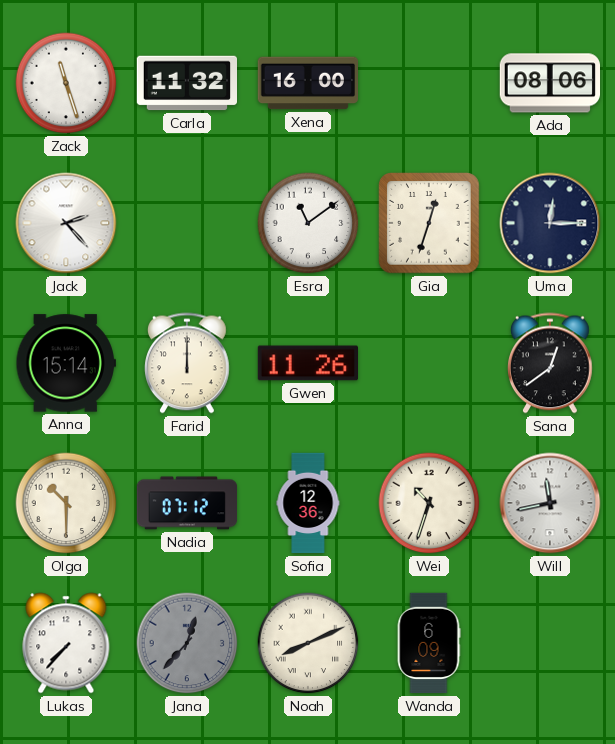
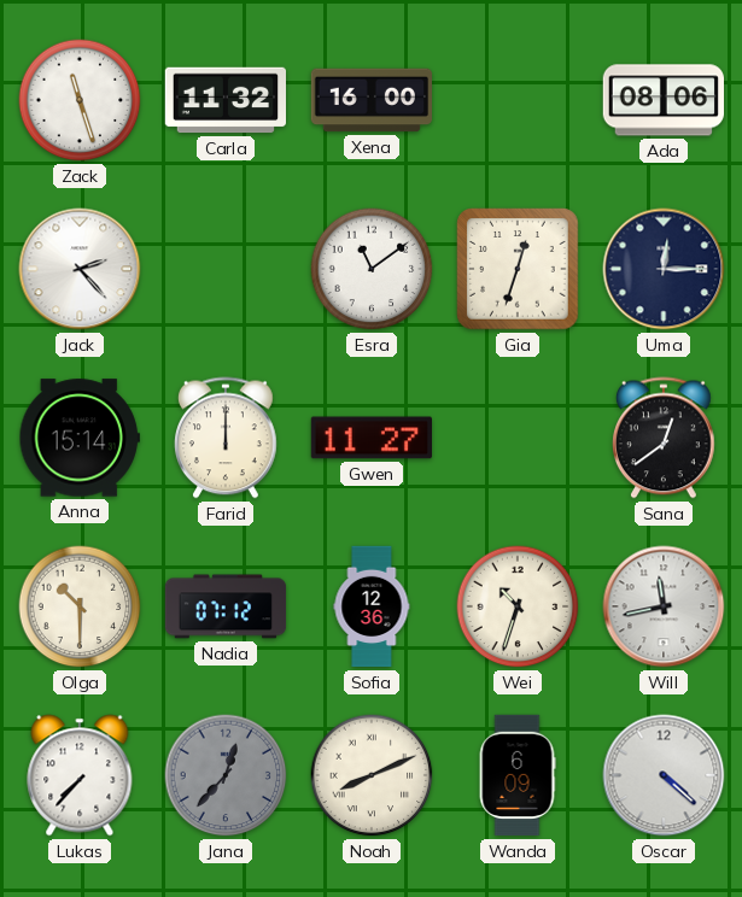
Gwen: 11:26 -> 11:27
Oscar: none -> 4:22
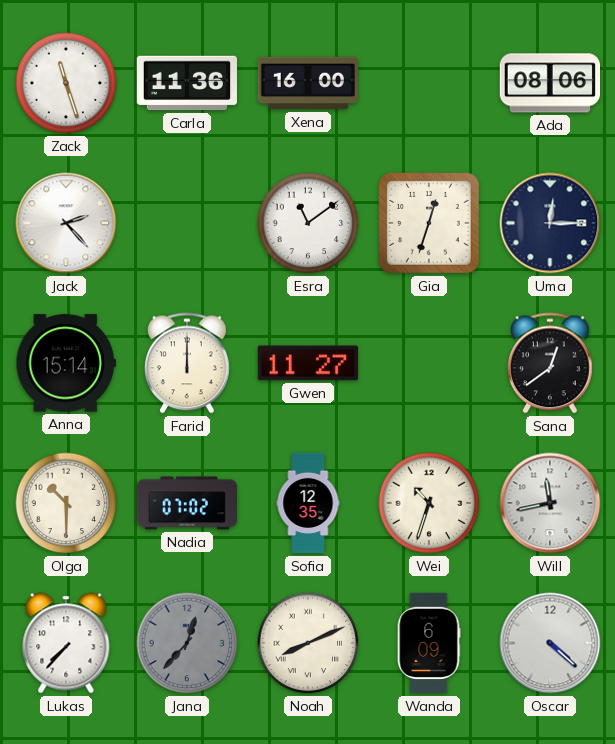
Carla: 11:32 -> 11:36
Nadia: 07:12 -> 07:02
Sofia: 12:36 -> 12:35
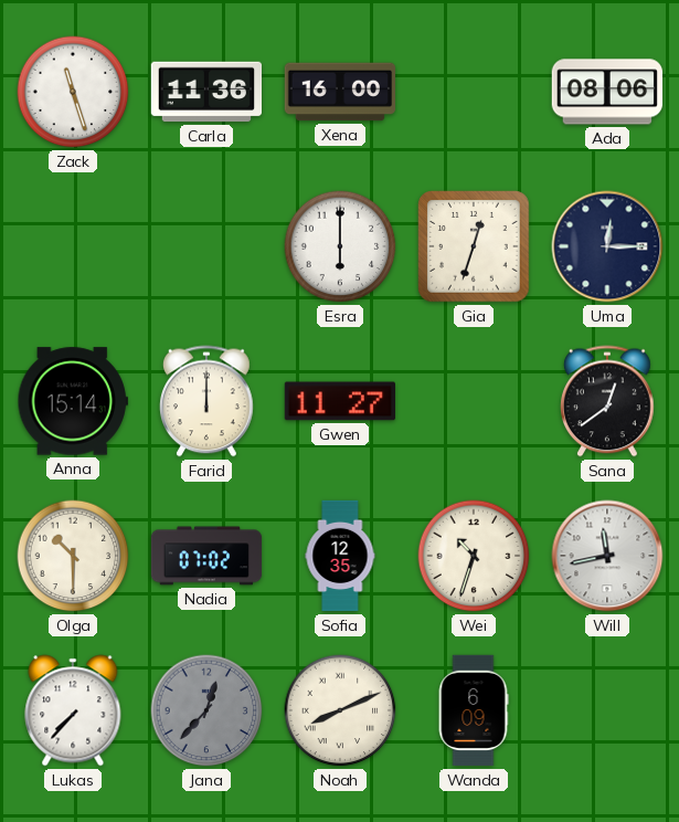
Jack: 2:23 -> none
Esra: 11:09 -> 6:00
Oscar: 4:22 -> none
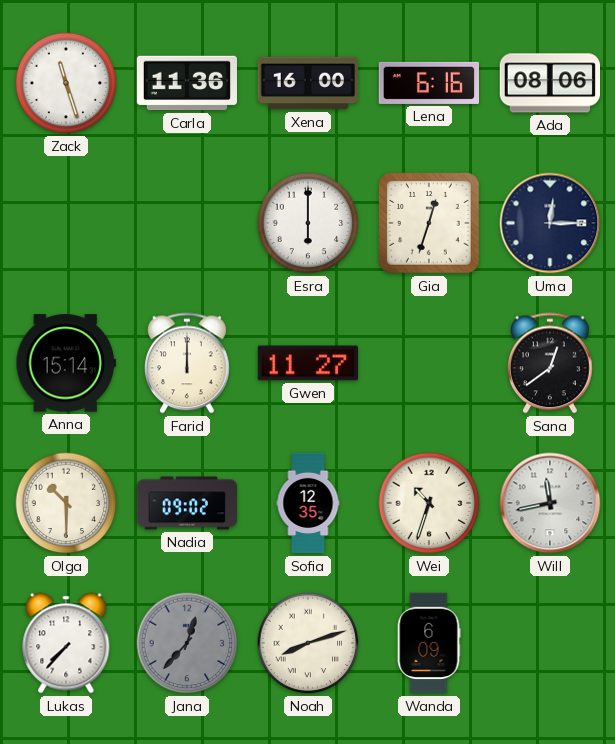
Lena: none -> 6:16
Nadia: 07:02 -> 09:02
Noah: 8:11 -> 8:12
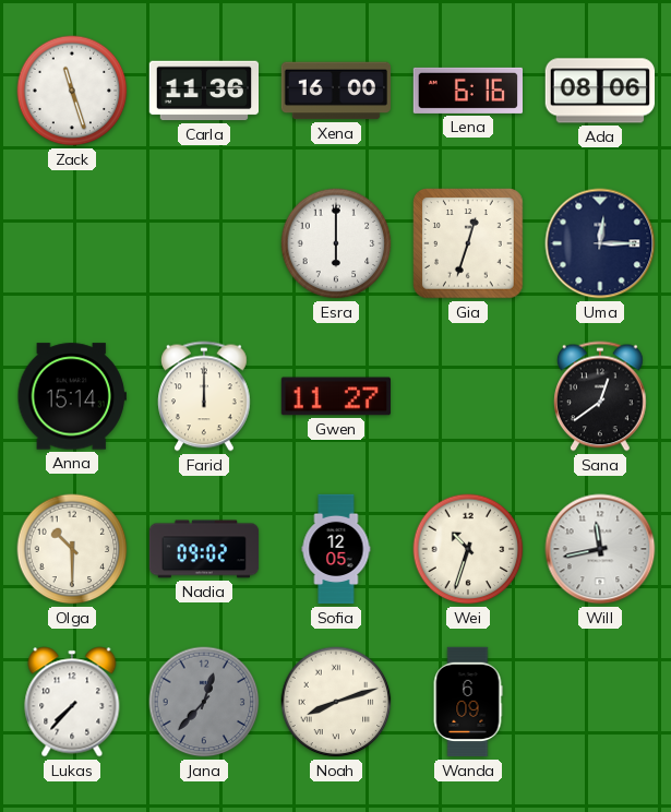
Sofia: 12:35 -> 12:05
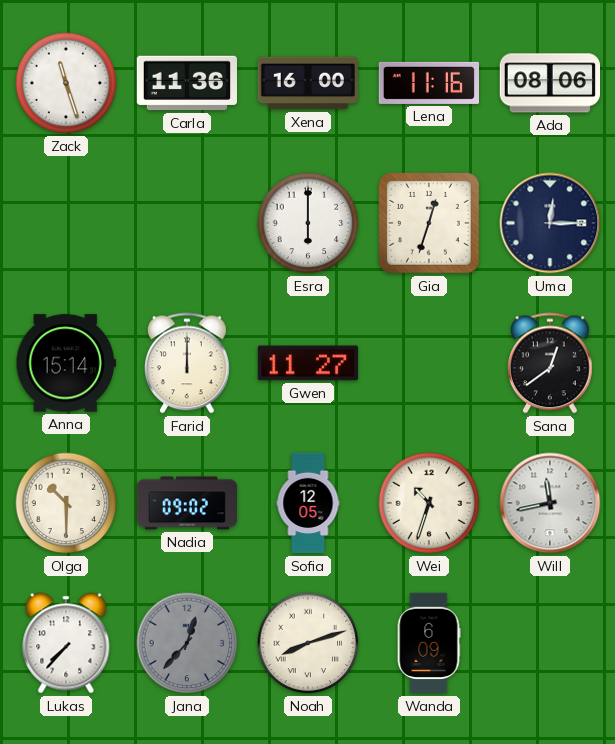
Lena: 6:16 -> 11:16
